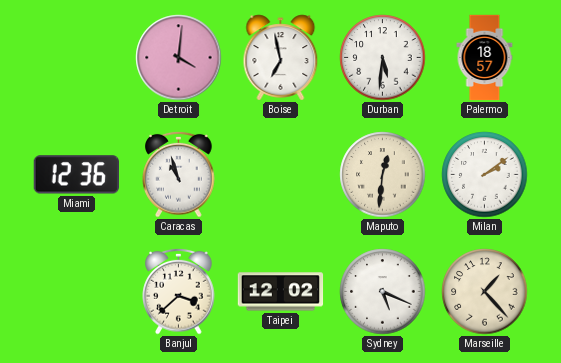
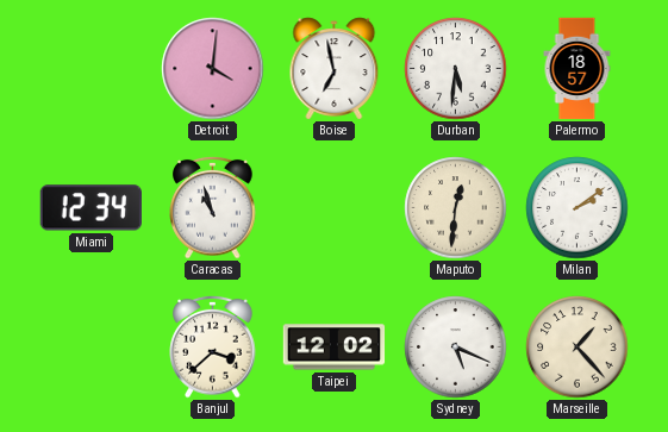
Miami: 12:36 -> 12:34
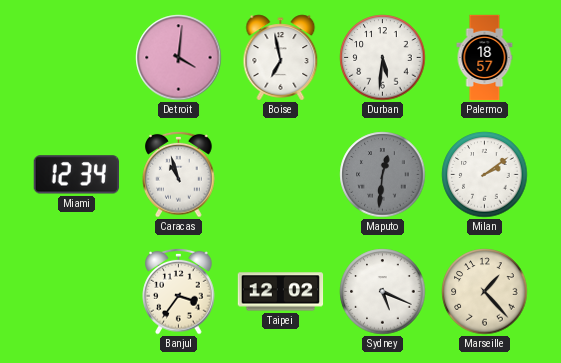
Maputo dial: cream -> grey
Banjul: 3:38 -> 3:36
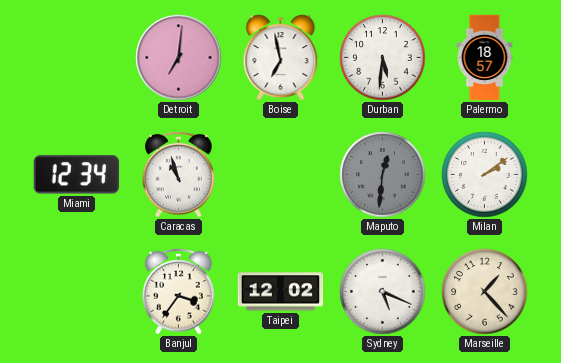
Detroit: 4:01 -> 7:01
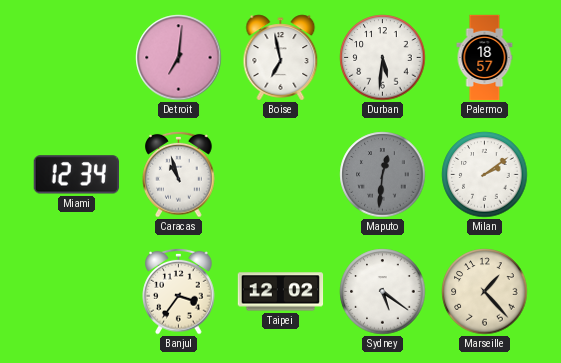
Sydney: 5:19 -> 5:21
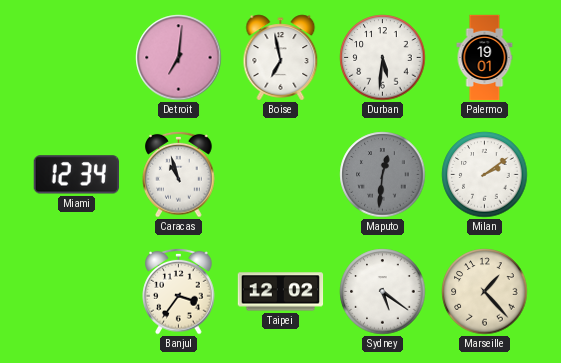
Palermo: 18:57 -> 19:01
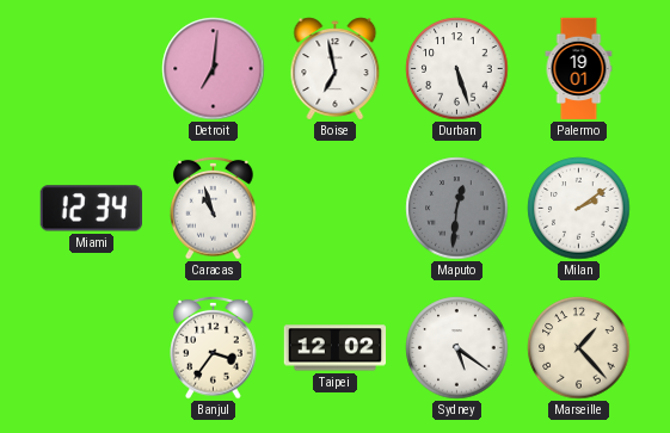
Durban: 5:31 -> 5:27
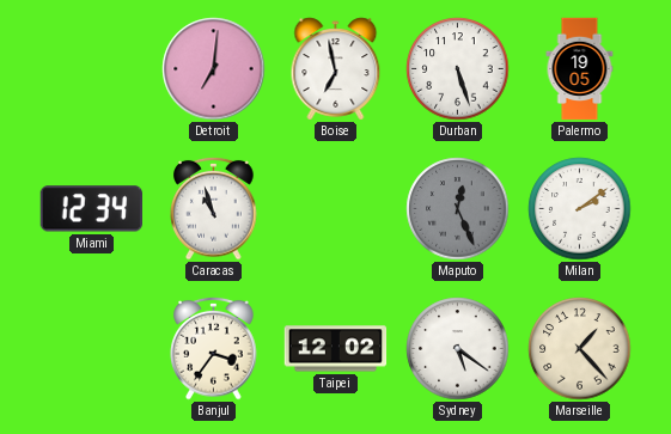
Palermo: 19:01 -> 19:05
Maputo: 12:31 -> 12:26
